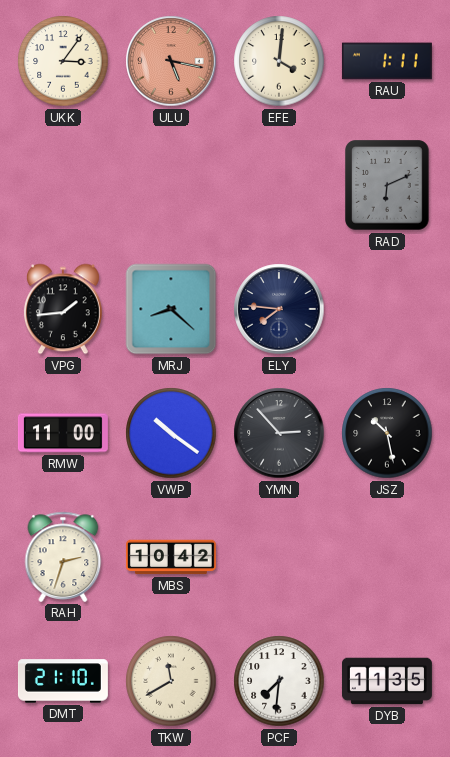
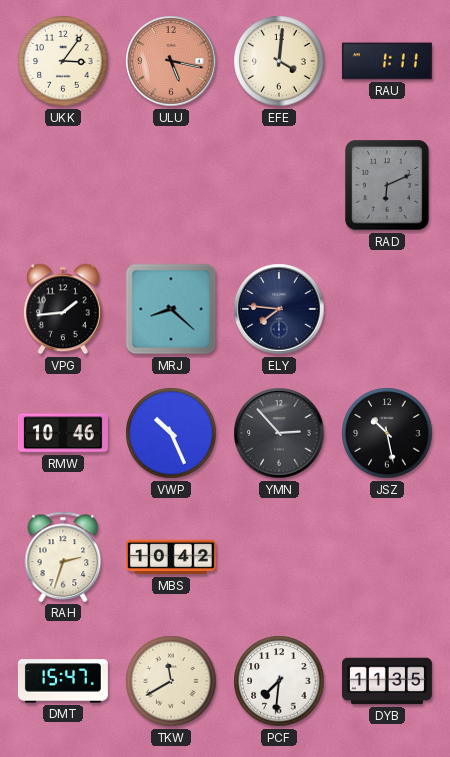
RMW: 11:00 -> 10:46
VWP: 10:21 -> 10:26
DMT: 21:10 -> 15:47
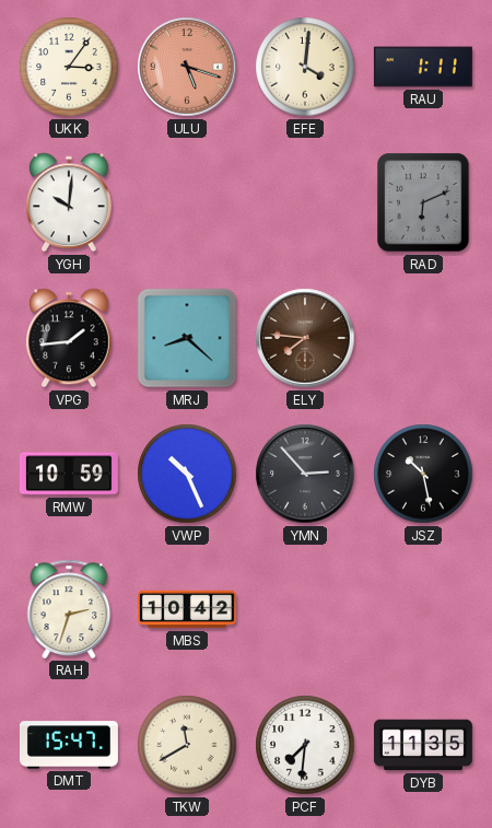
ULU: 5:17 -> 5:18
YGH: none -> 10:01
ELY dial: navy -> brown
RMW: 10:46 -> 10:59
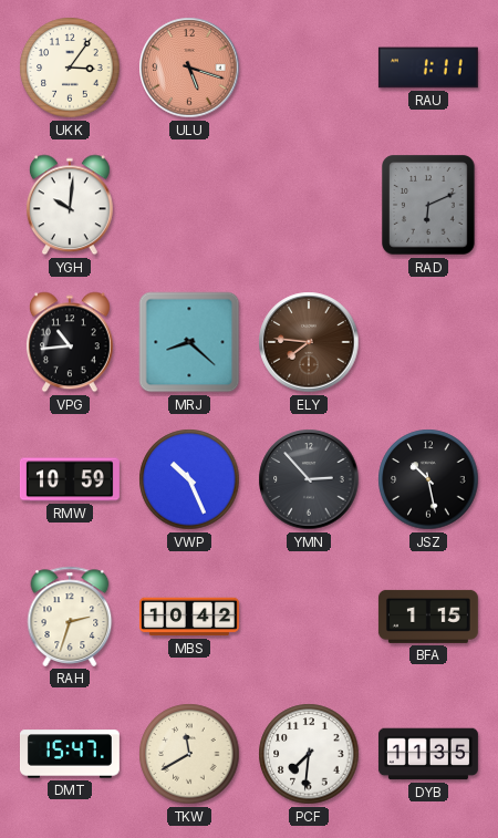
EFE: 4:01 -> none
VPG: 1:44 -> 10:44
BFA: none -> 1:15
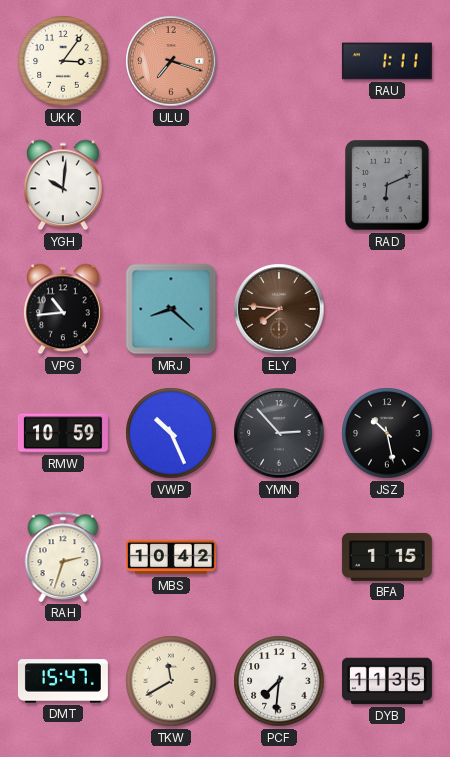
ULU: 5:18 -> 7:18
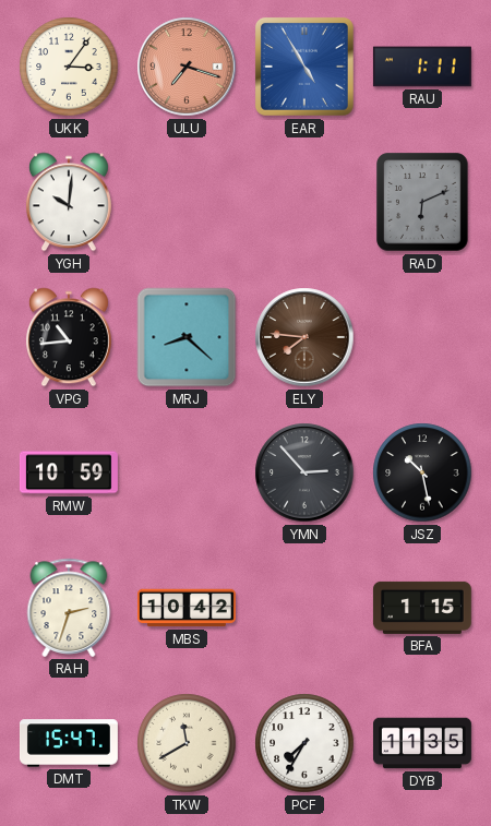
EAR: none -> 4:55
VWP: 10:26 -> none
PCF: 7:31 -> 7:35
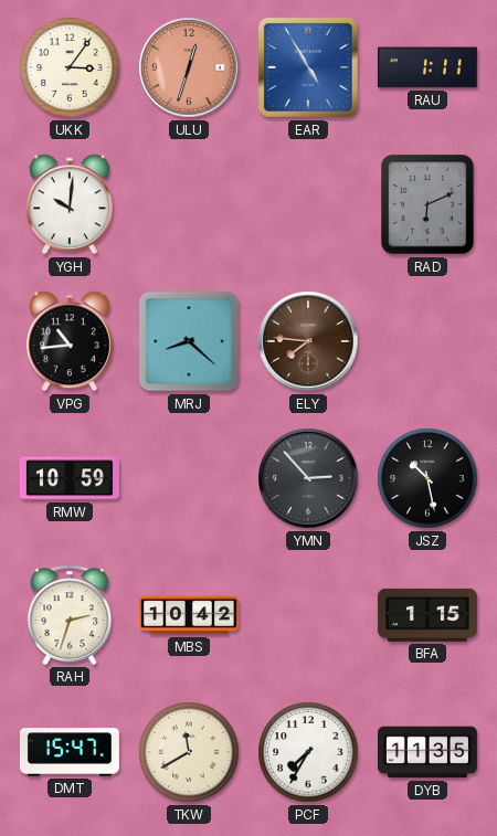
ULU: 7:18 -> 12:33
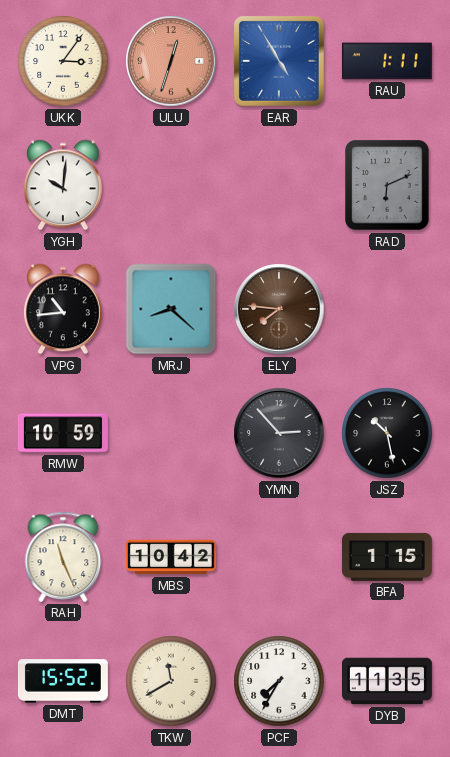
RAH: 2:33 -> 11:26
DMT: 15:47 -> 15:52
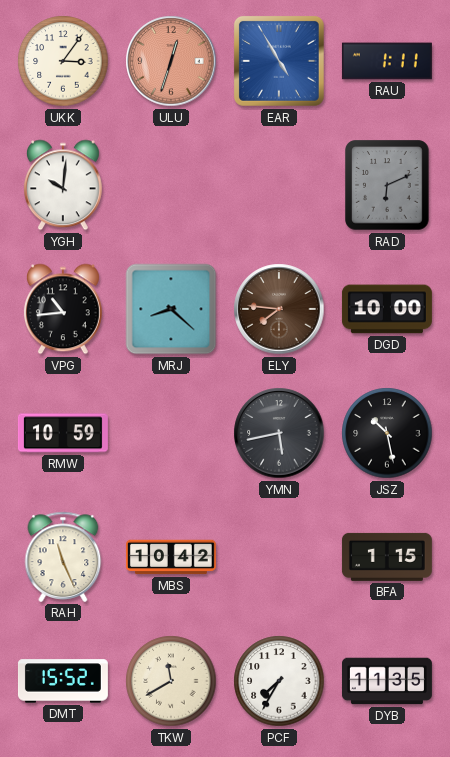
DGD: none -> 10:00
YMN: 2:53 -> 5:43
